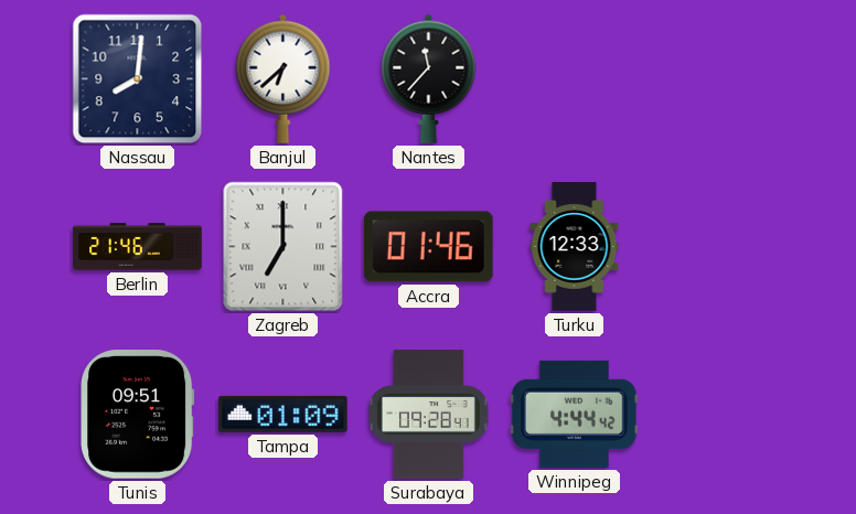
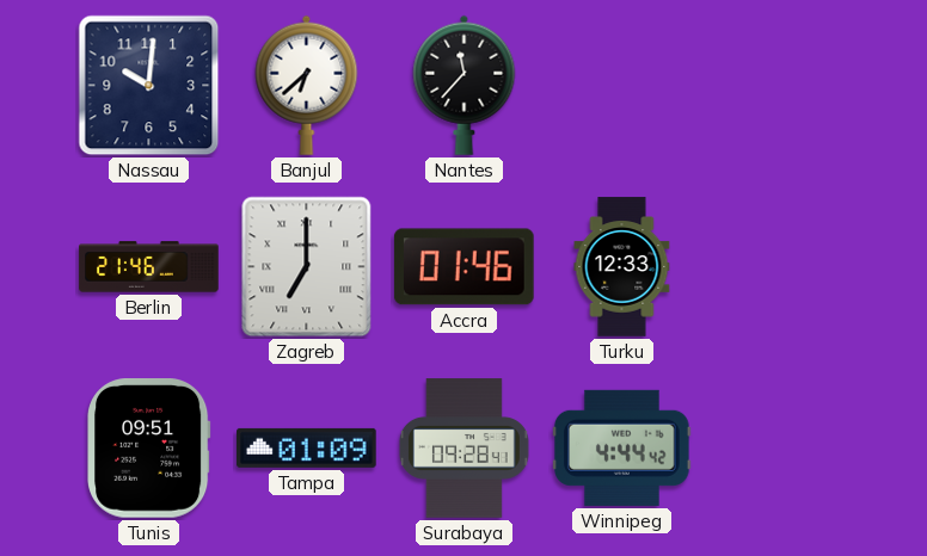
Nassau: 8:01 -> 10:01
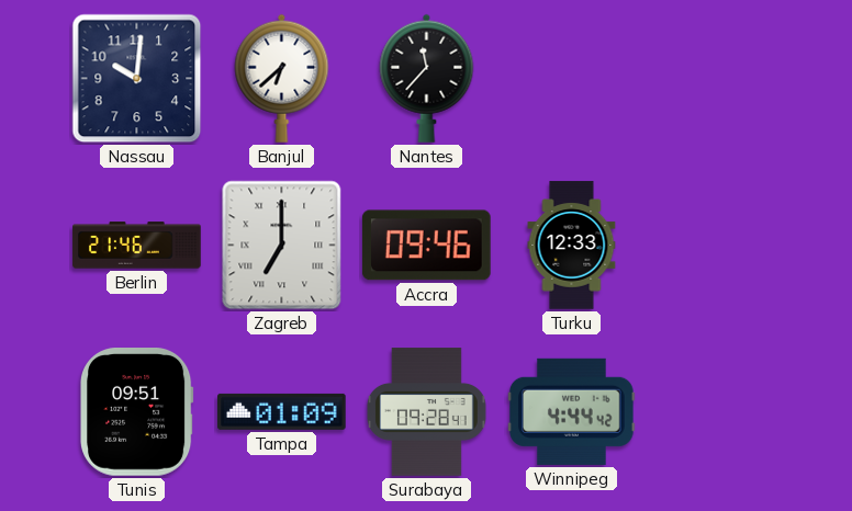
Accra: 01:46 -> 09:46
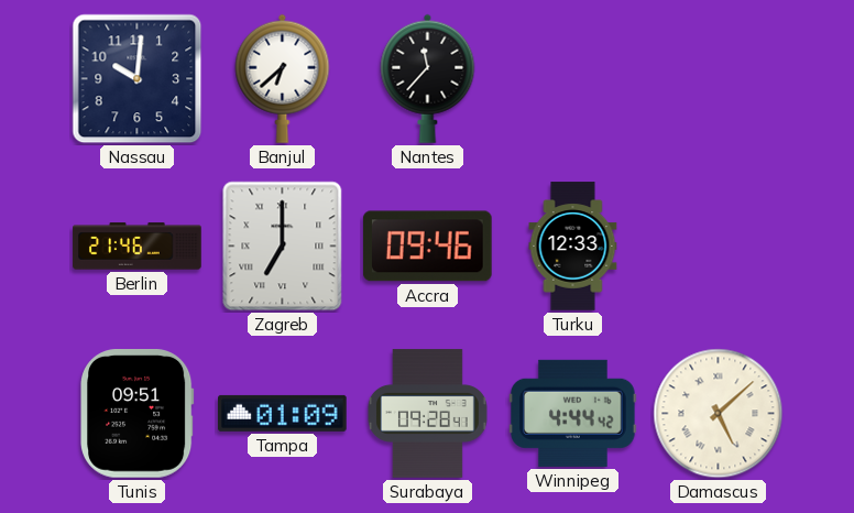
Damascus: none -> 5:08
